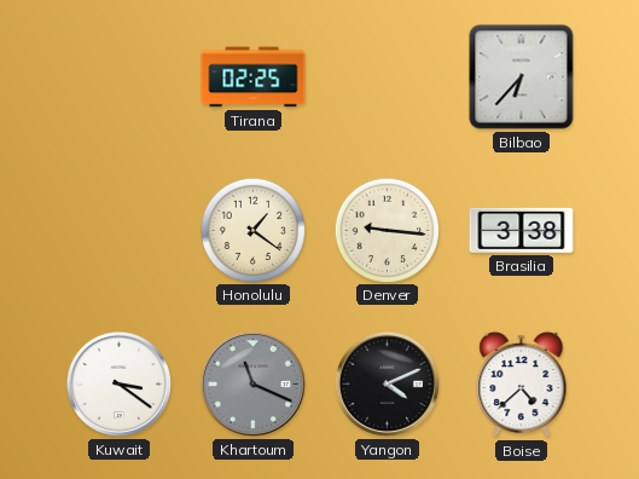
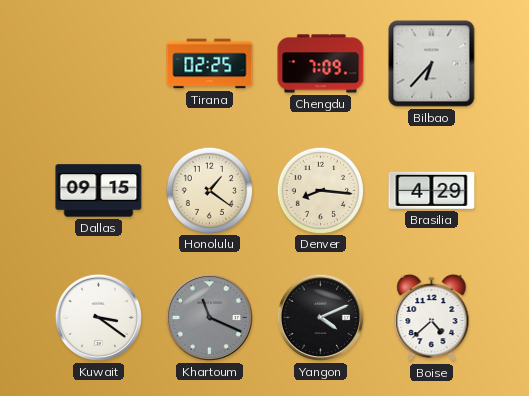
Chengdu: none -> 7:09
Dallas: none -> 09:15
Denver: 9:16 -> 8:16
Brasilia: 3:38 -> 4:29
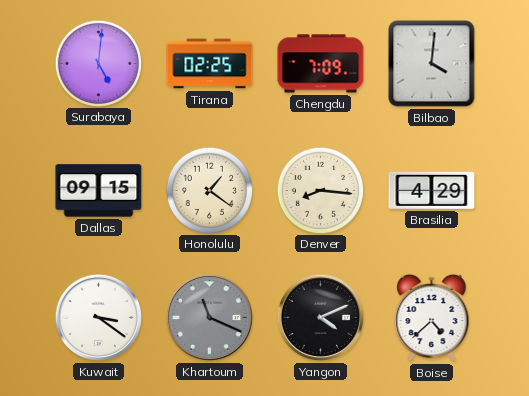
Surabaya: none -> 5:01
Bilbao: 6:37 -> 4:01
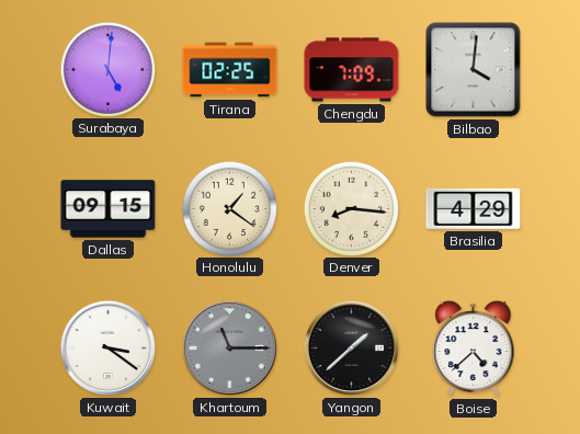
Khartoum: 11:19 -> 11:15
Yangon: 4:11 -> 1:38
